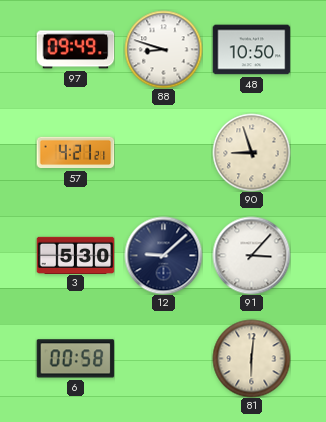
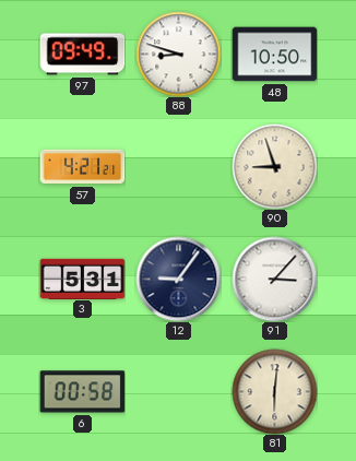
3: 5:30 -> 5:31
12: 9:08 -> 9:06
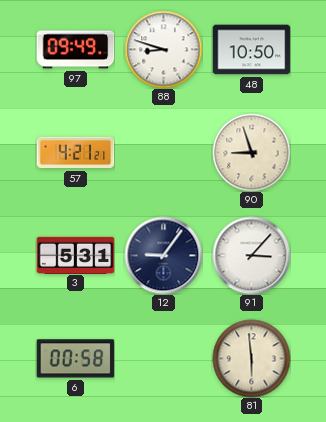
81: 6:01 -> 5:59
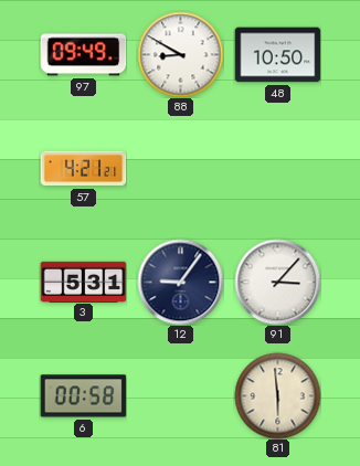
88: 8:48 -> 8:50
90: 8:57 -> none
